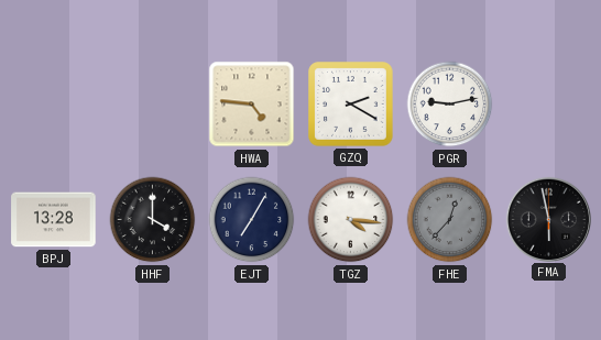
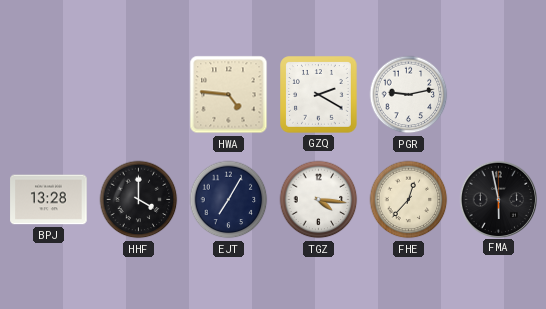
FHE dial: grey -> cream
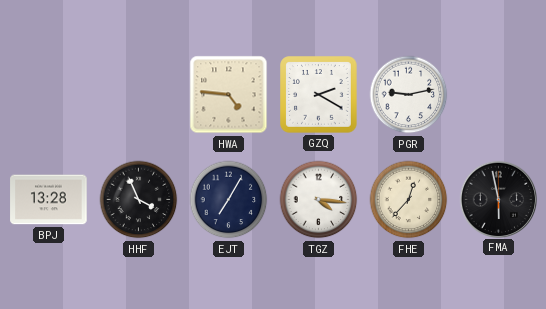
HHF: 4:00 -> 3:56
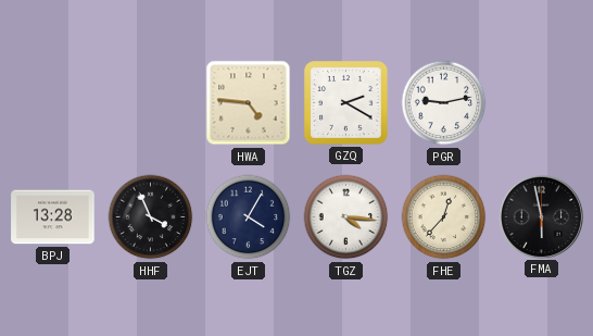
EJT: 7:05 -> 4:05
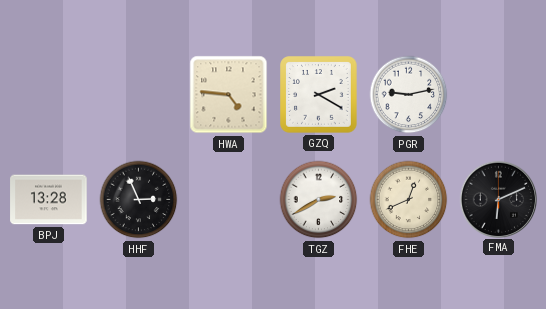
HHF: 3:56 -> 2:56
EJT: 4:05 -> none
TGZ: 4:16 -> 2:40
FHE: 12:37 -> 12:41
FMA: 5:58 -> 6:11
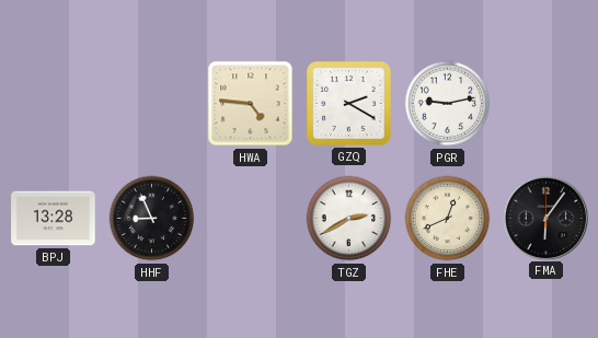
HHF: 2:56 -> 8:56
FMA: 6:11 -> 6:06
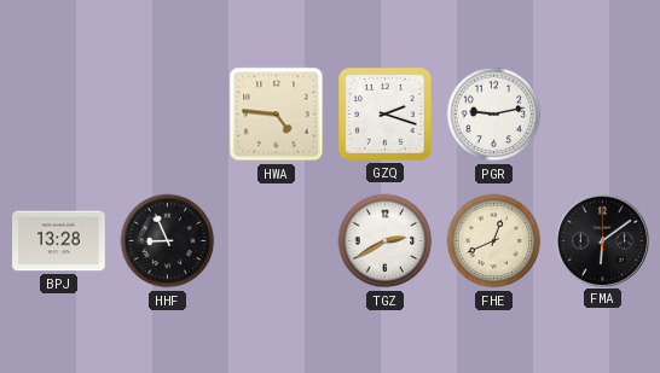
GZQ: 2:20 -> 2:18
FMA: 6:06 -> 6:09
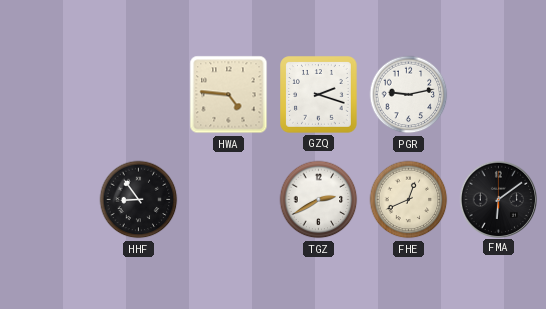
BPJ: 13:28 -> none
HHF: 8:56 -> 8:54
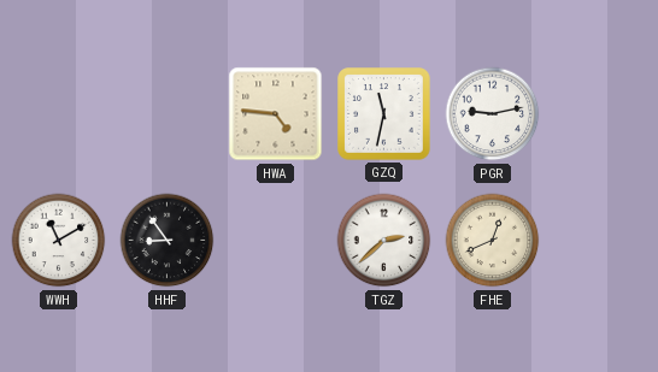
GZQ: 2:18 -> 11:32
WWH: none -> 11:10
TGZ: 2:40 -> 2:38
FMA: 6:09 -> none
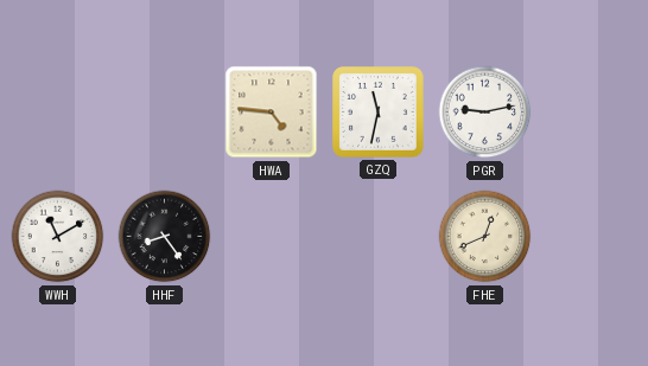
HHF: 8:54 -> 8:24
TGZ: 2:38 -> none
